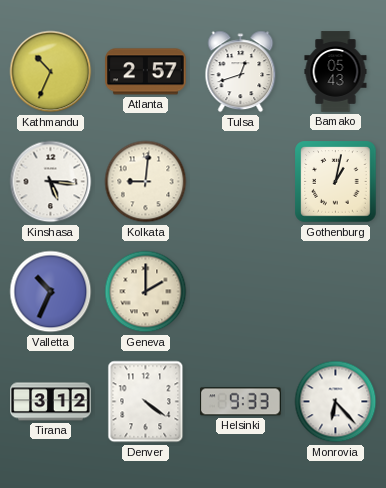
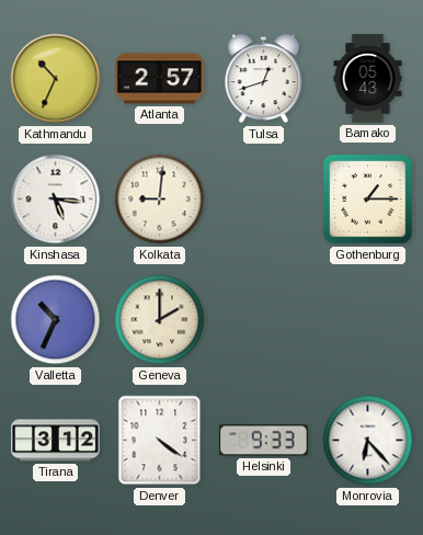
Gothenburg: 1:02 -> 1:15
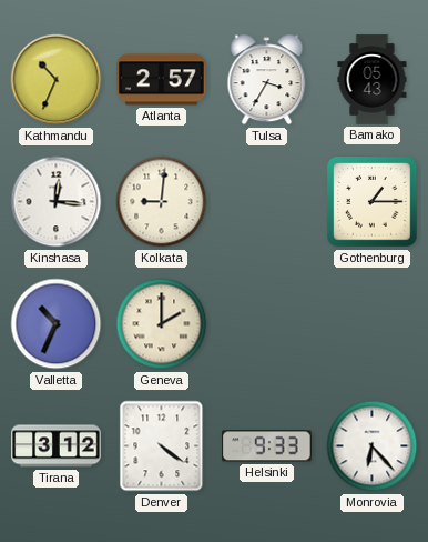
Tulsa: 12:42 -> 3:35
Kinshasa: 5:16 -> 12:16
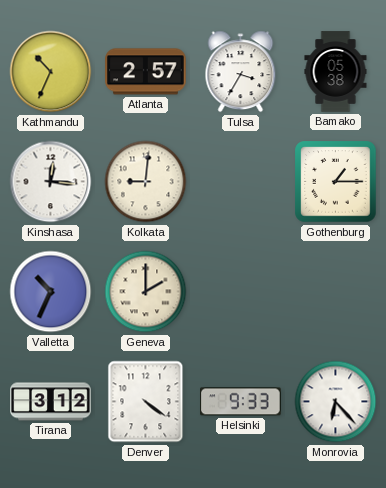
Bamako: 05:43 -> 05:38
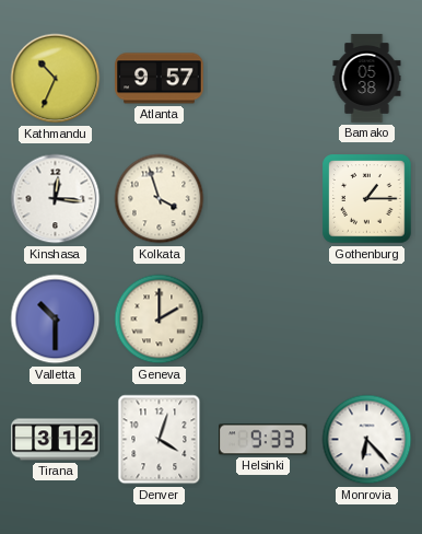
Atlanta: 2:57 -> 9:57
Tulsa: 3:35 -> none
Kolkata: 9:01 -> 3:57
Valletta: 10:34 -> 10:30
Denver: 4:21 -> 4:03
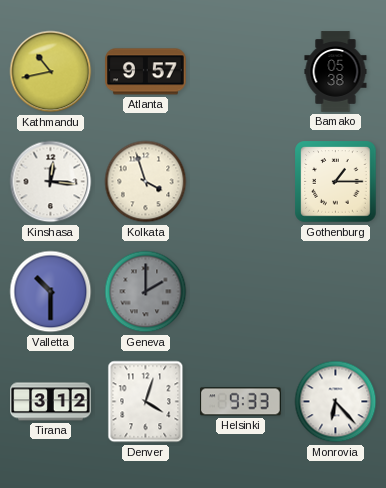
Kathmandu: 10:34 -> 10:43
Geneva dial: cream -> grey
